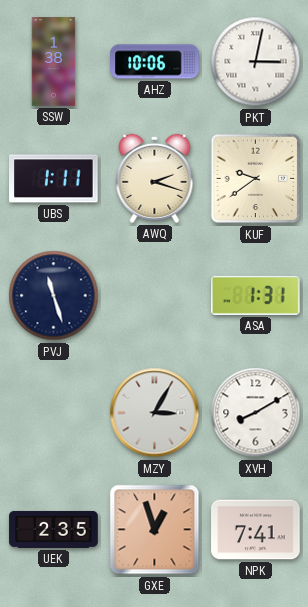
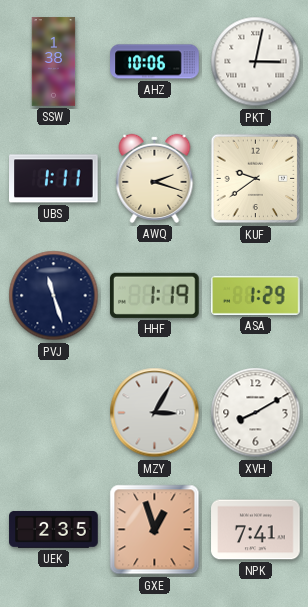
HHF: none -> 1:19
ASA: 1:31 -> 1:29
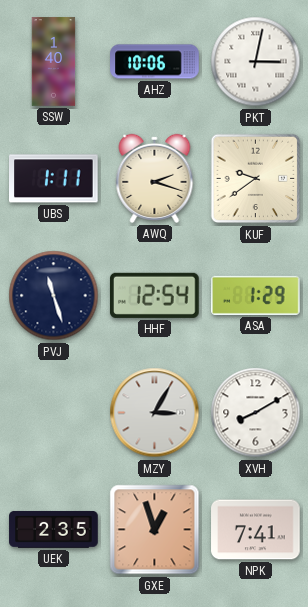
SSW: 1:38 -> 1:40
HHF: 1:19 -> 12:54
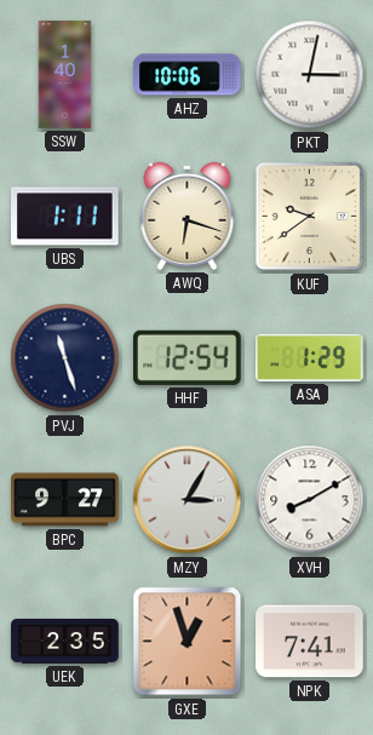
AWQ: 2:18 -> 6:18
BPC: none -> 9:27
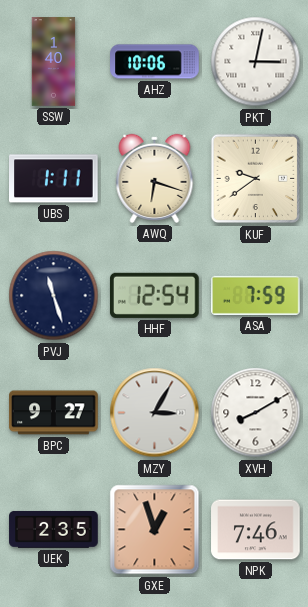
ASA: 1:29 -> 7:59
NPK: 7:41 -> 7:46
